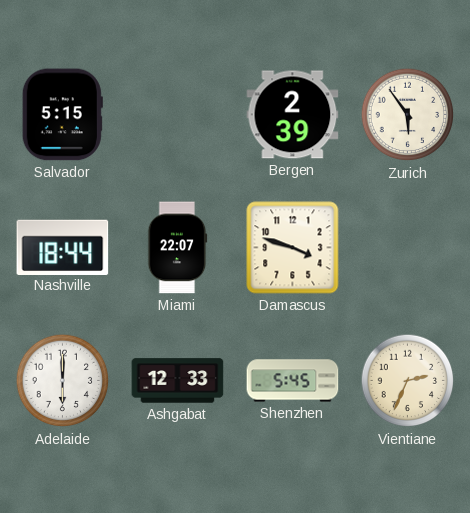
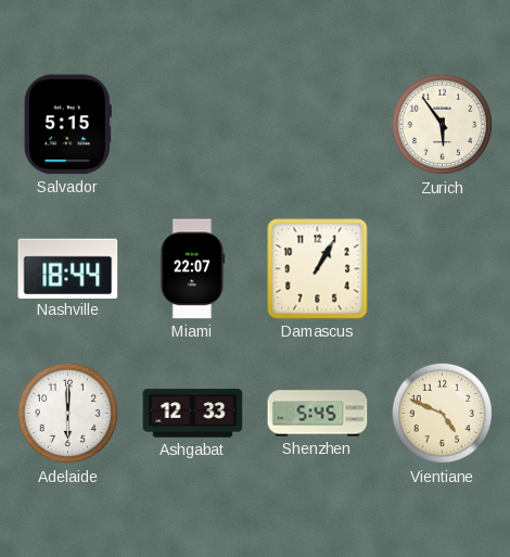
Bergen: 2:39 -> none
Damascus: 3:48 -> 1:05
Vientiane: 2:34 -> 4:49
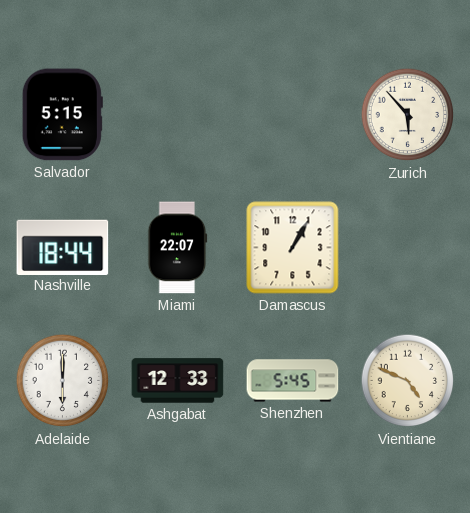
Zurich: 5:54 -> 5:53
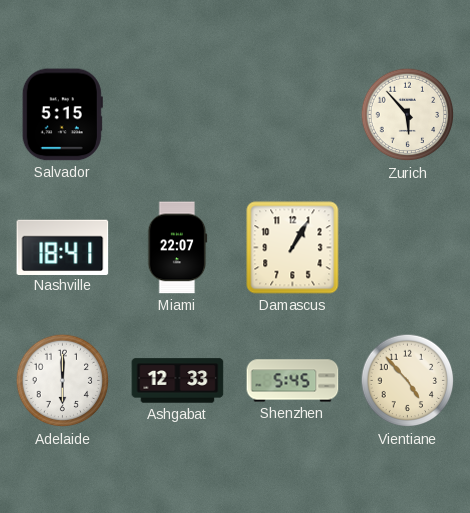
Nashville: 18:44 -> 18:41
Vientiane: 4:49 -> 4:53
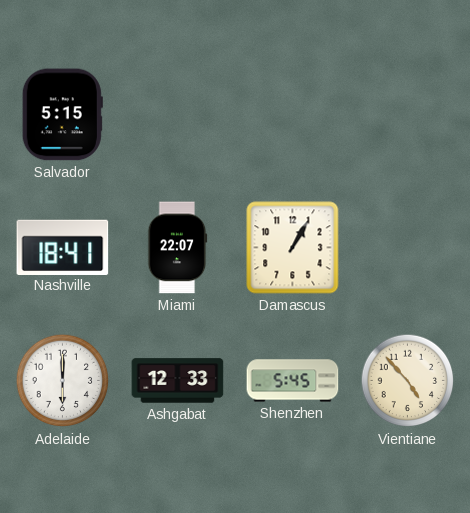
Zurich: 5:53 -> none
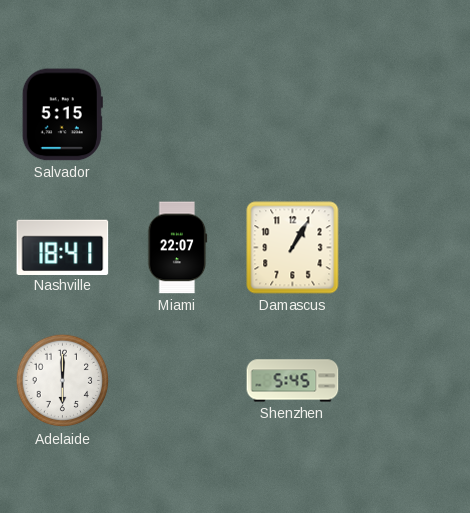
Ashgabat: 12:33 -> none
Vientiane: 4:53 -> none
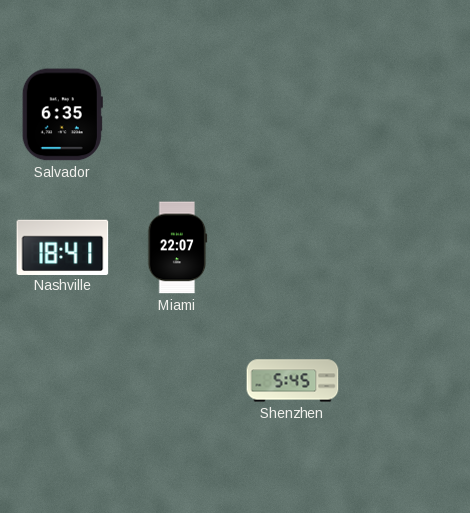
Salvador: 5:15 -> 6:35
Damascus: 1:05 -> none
Adelaide: 6:00 -> none
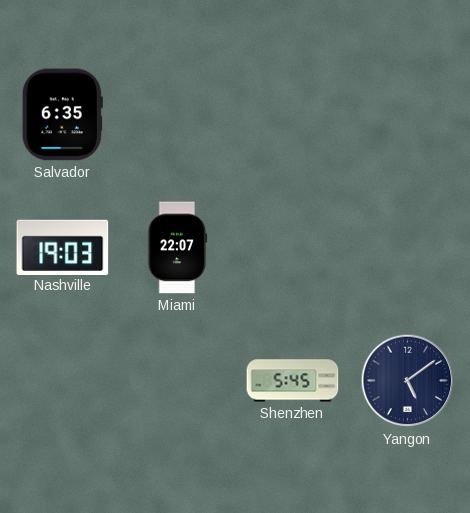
Nashville: 18:41 -> 19:03
Yangon: none -> 5:09
